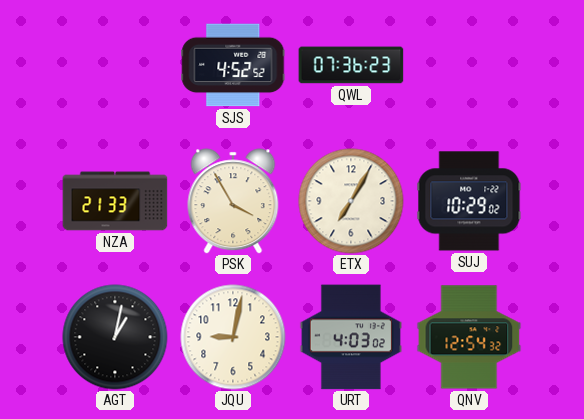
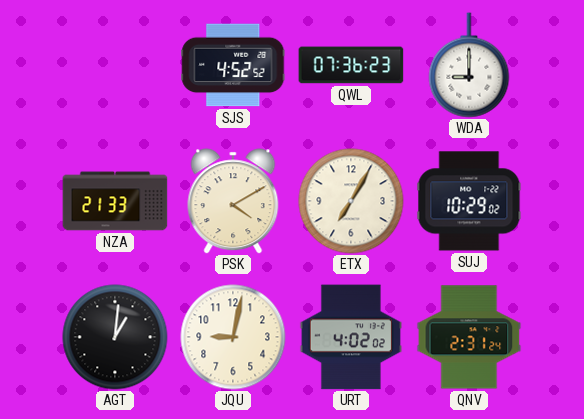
WDA: none -> 9:00
PSK: 3:55 -> 4:10
AGT: 1:02 -> 1:01
URT: 4:03 -> 4:02
QNV: 12:54 -> 2:31
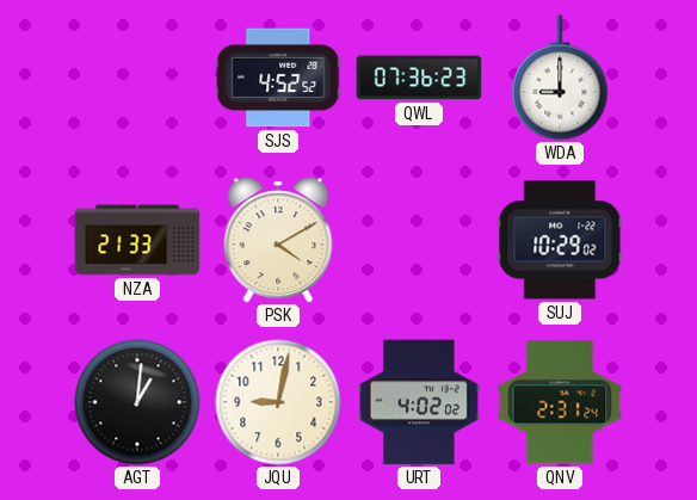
ETX: 7:05 -> none
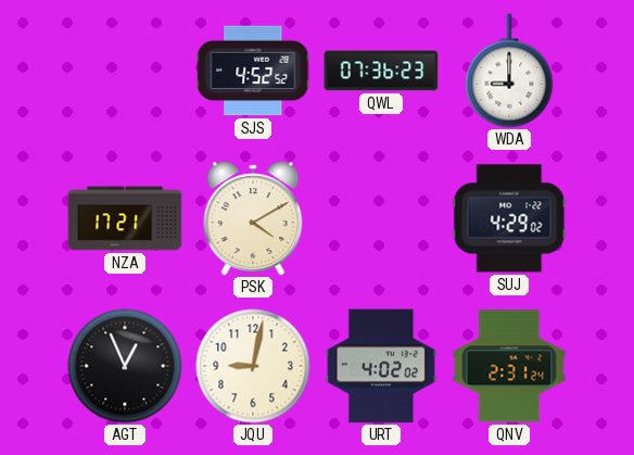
NZA: 21:33 -> 17:21
SUJ: 10:29 -> 4:29
AGT: 1:01 -> 12:56
